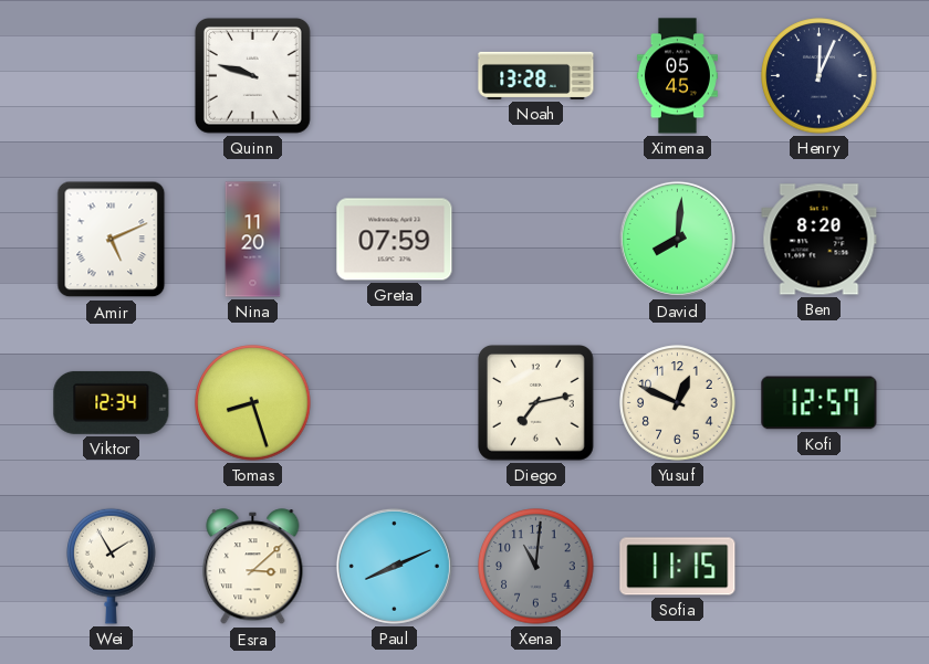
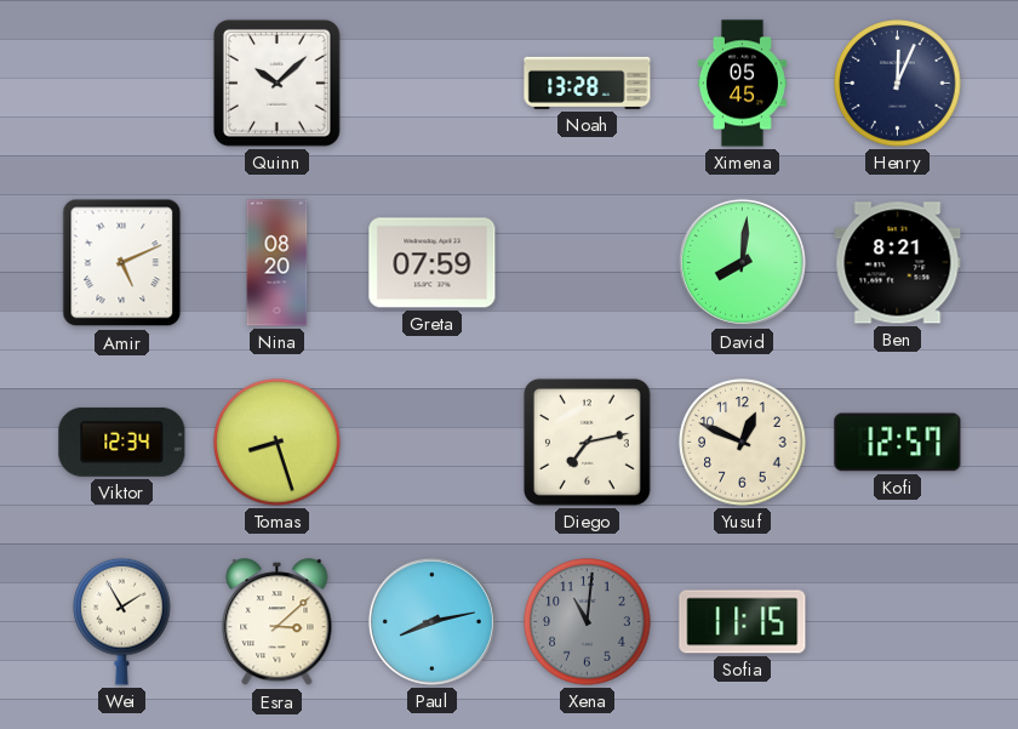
Quinn: 9:48 -> 10:08
Nina: 11:20 -> 08:20
Ben: 8:20 -> 8:21
Paul: 8:11 -> 8:13
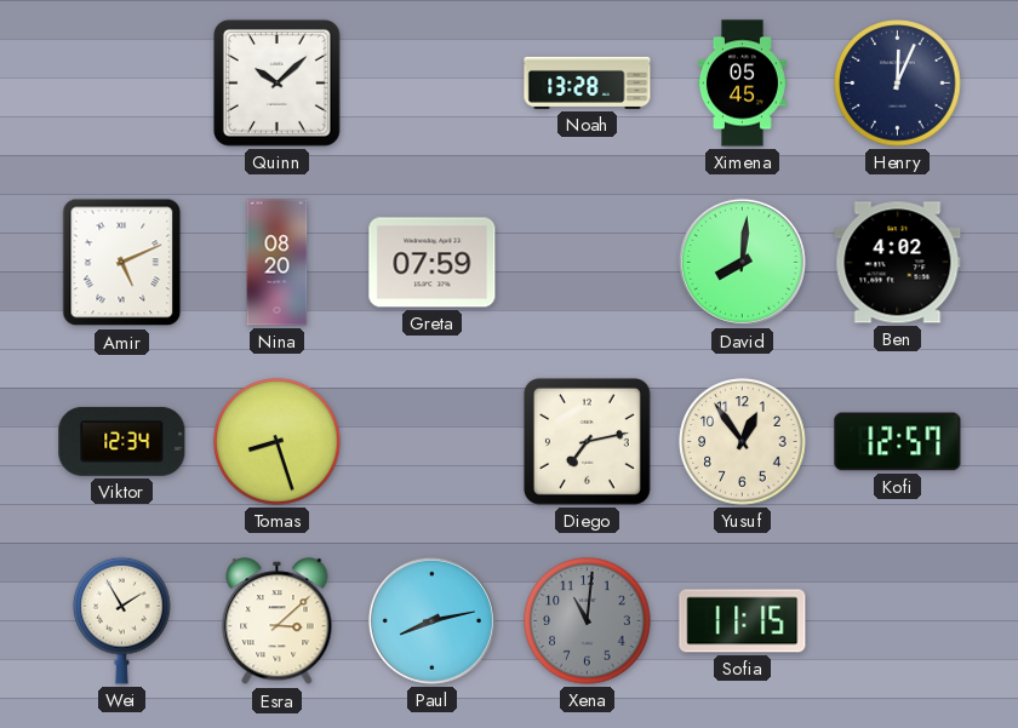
Ben: 8:21 -> 4:02
Yusuf: 12:49 -> 12:54
